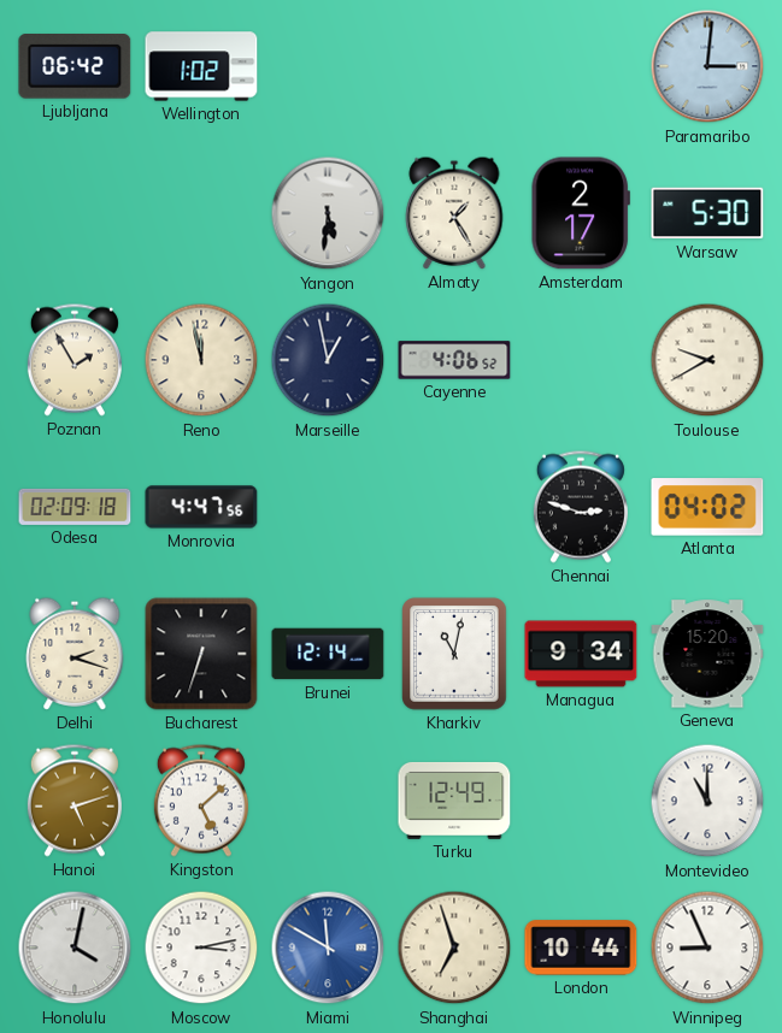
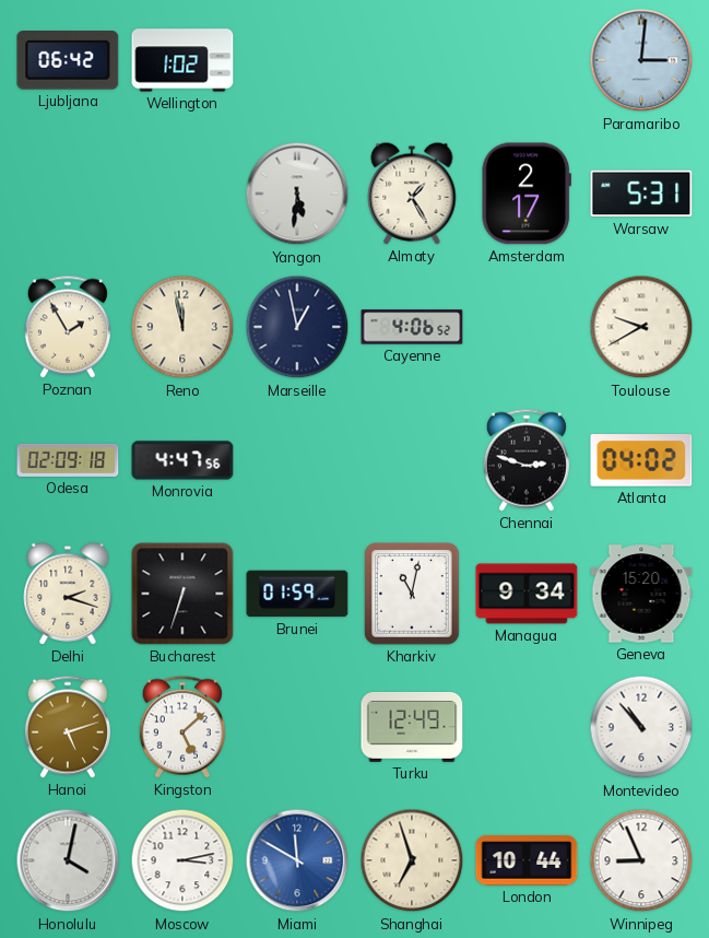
Warsaw: 5:30 -> 5:31
Brunei: 12:14 -> 01:59
Montevideo: 11:00 -> 10:53
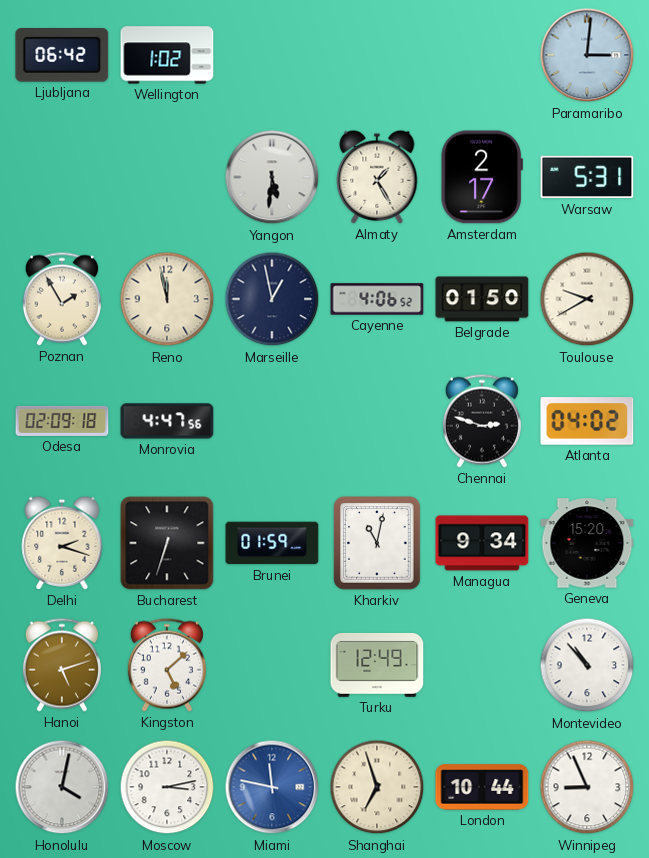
Belgrade: none -> 01:50
Miami: 11:50 -> 11:47
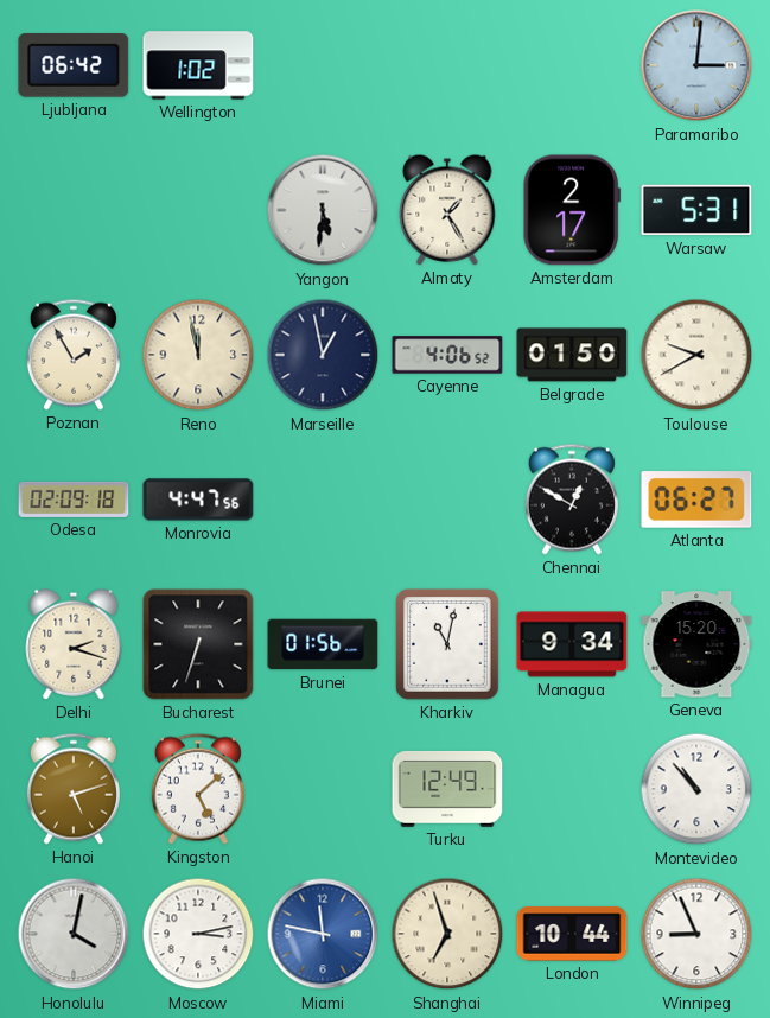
Chennai: 2:48 -> 12:50
Atlanta: 04:02 -> 06:27
Brunei: 01:59 -> 01:56
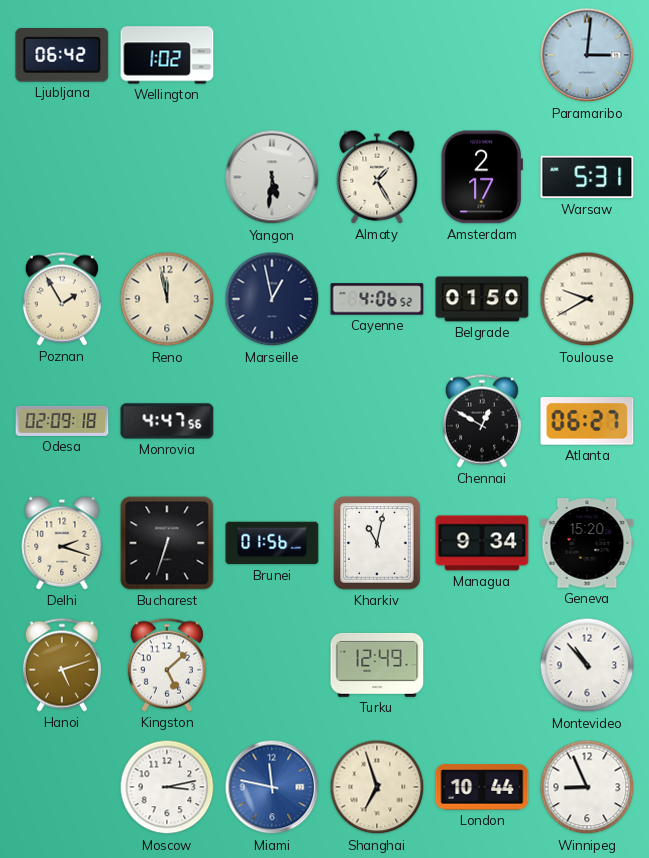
Honolulu: 4:02 -> none
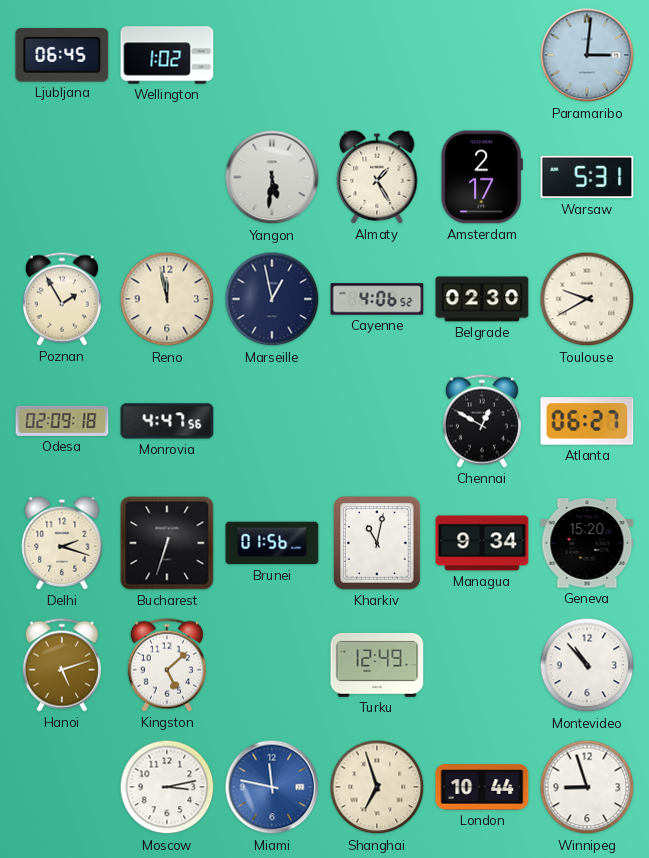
Ljubljana: 06:42 -> 06:45
Belgrade: 01:50 -> 02:30
Winnipeg: 8:56 -> 8:57
